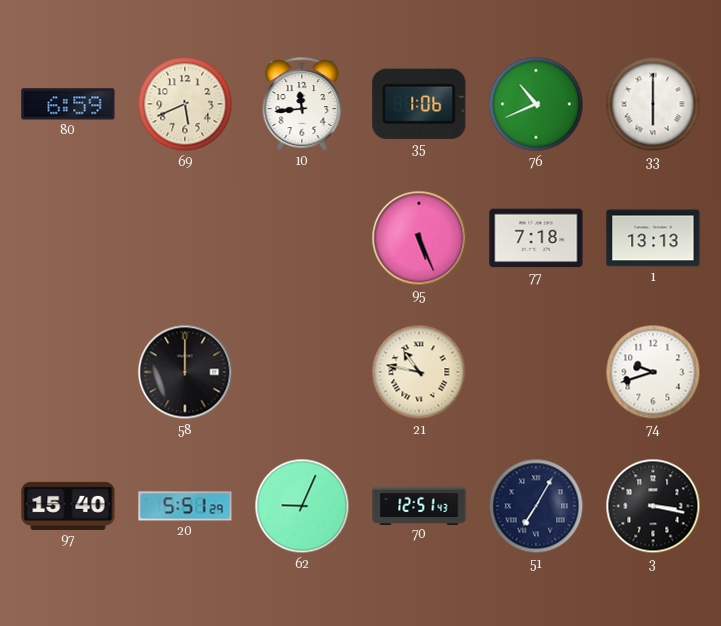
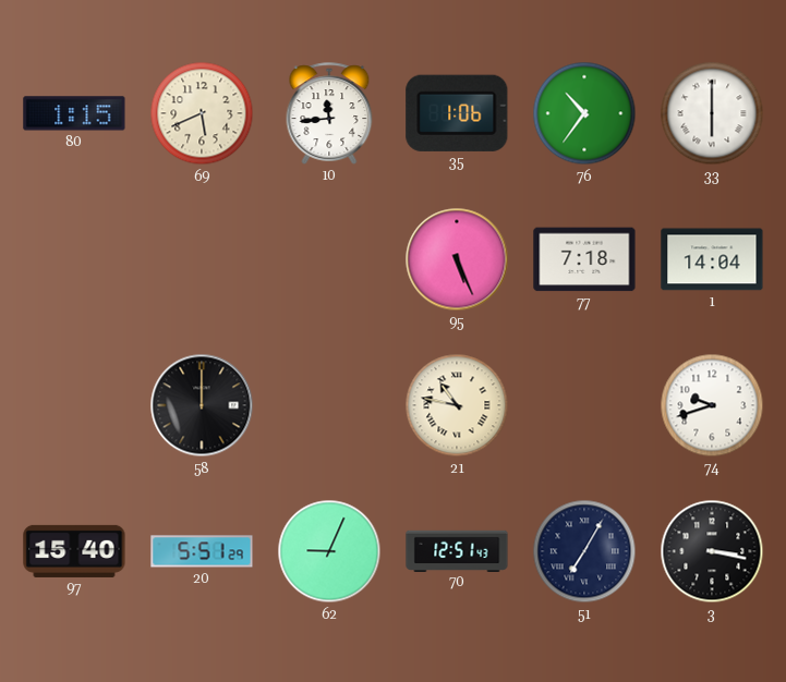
80: 6:59 -> 1:15
76: 10:41 -> 10:36
1: 13:13 -> 14:04
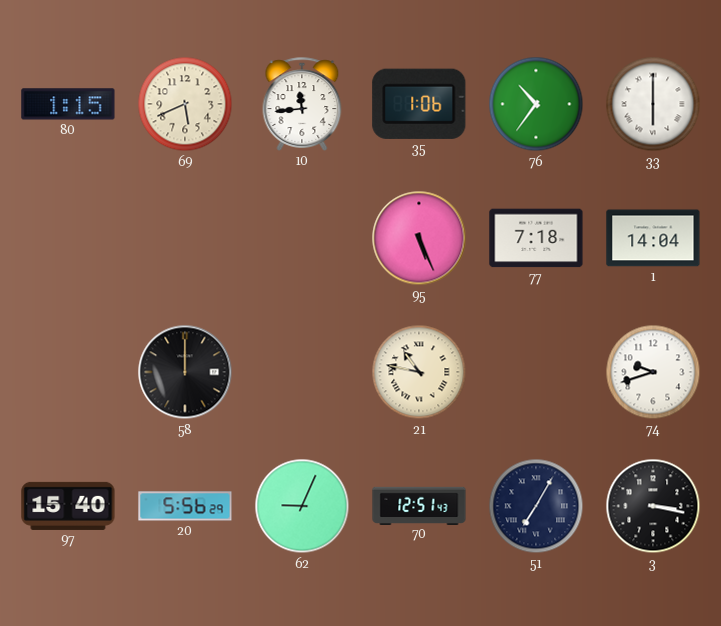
20: 5:51 -> 5:56
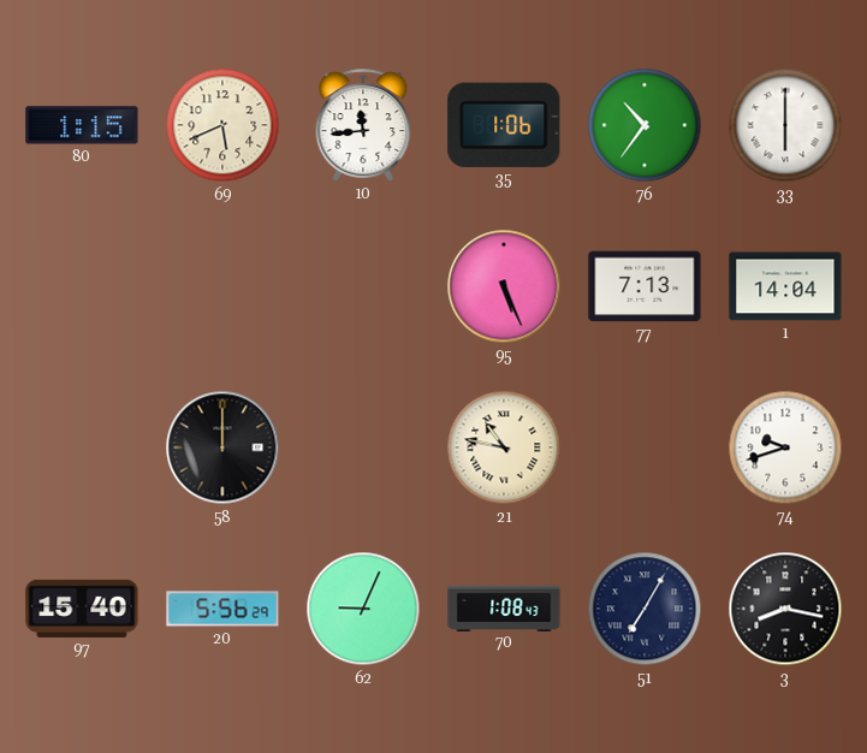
77: 7:18 -> 7:13
70: 12:51 -> 1:08
3: 3:17 -> 8:17
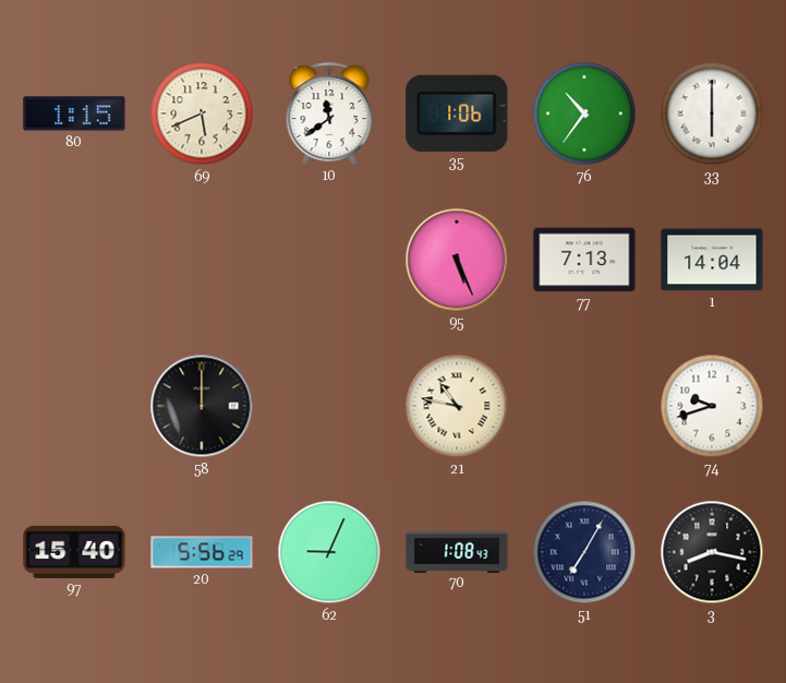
10: 11:44 -> 11:39
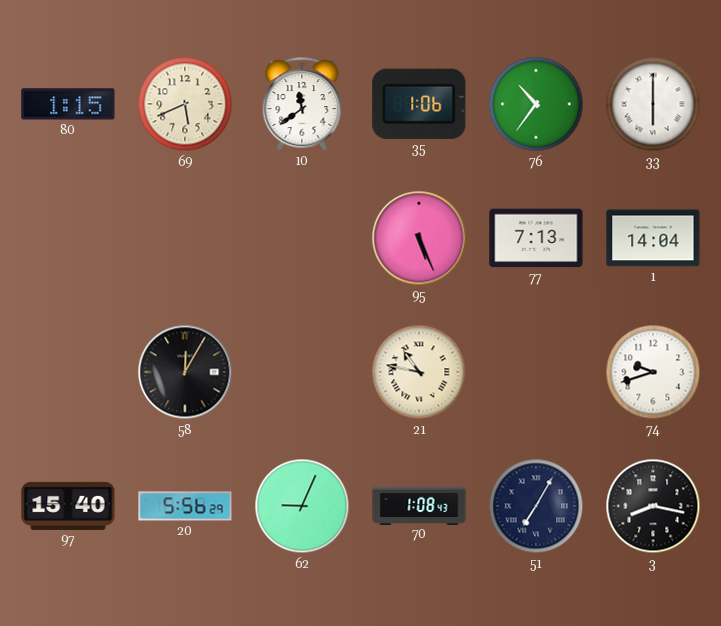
58: 12:00 -> 12:05
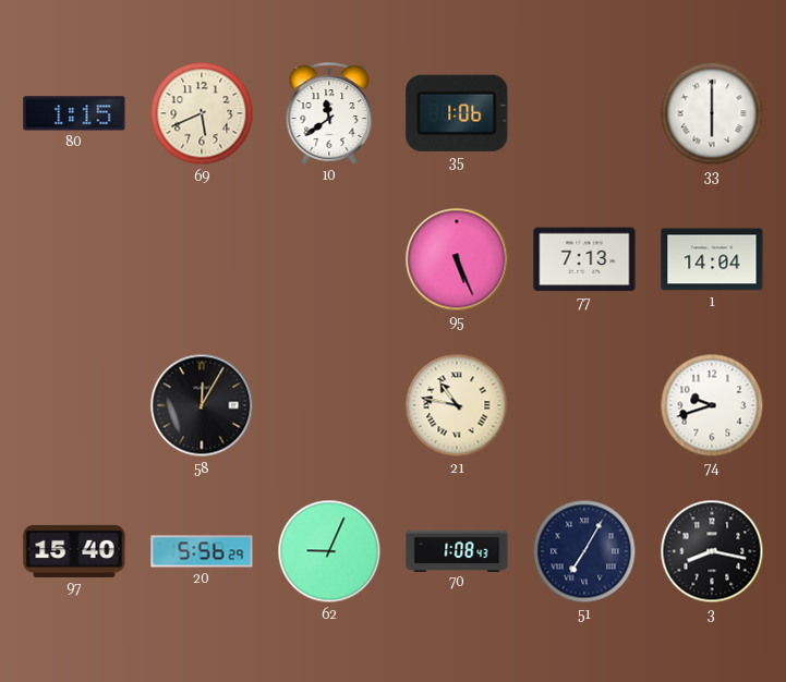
76: 10:36 -> none
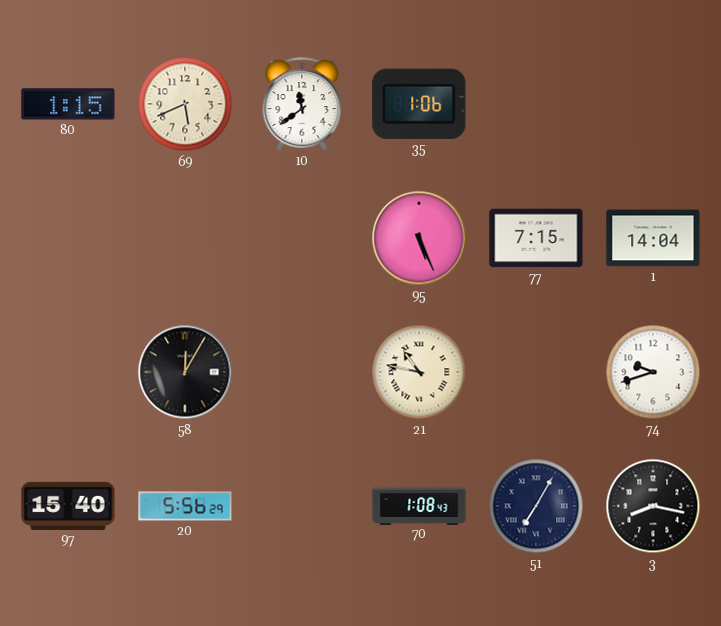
33: 6:00 -> none
77: 7:13 -> 7:15
62: 9:04 -> none
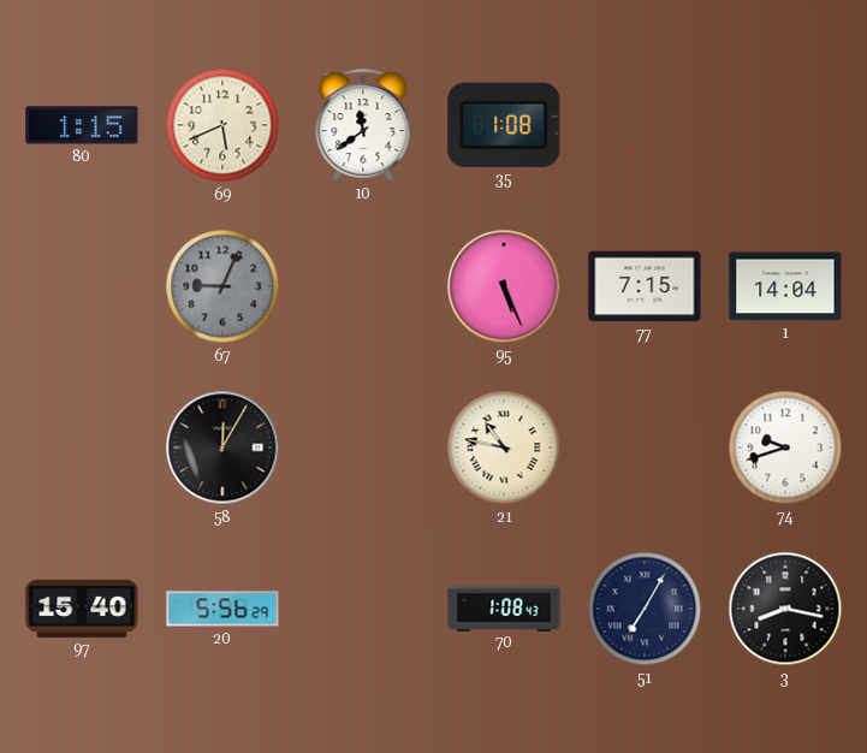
35: 1:06 -> 1:08
67: none -> 9:04
